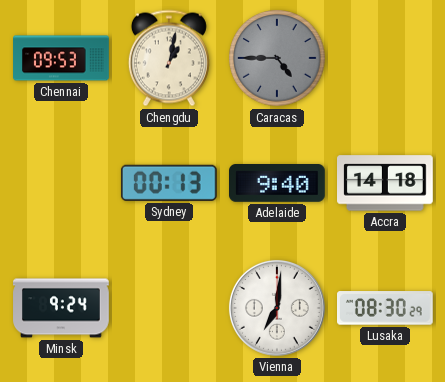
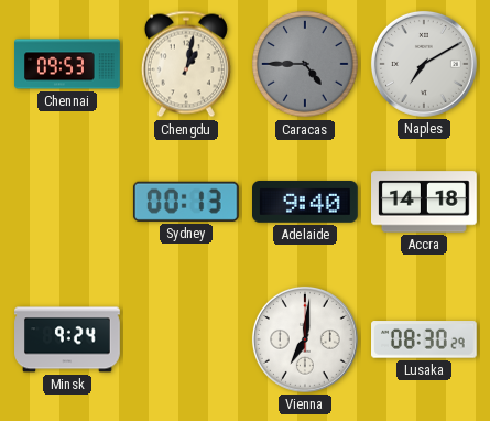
Naples: none -> 7:10
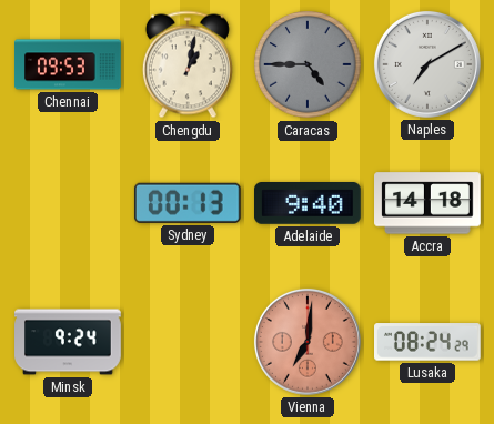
Vienna dial: white -> salmon
Lusaka: 08:30 -> 08:24
